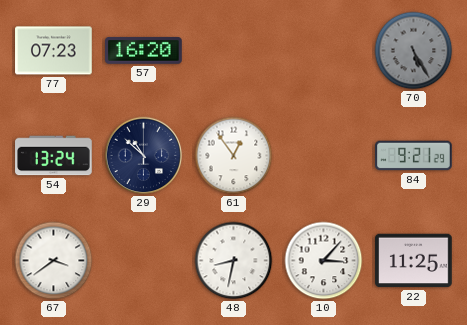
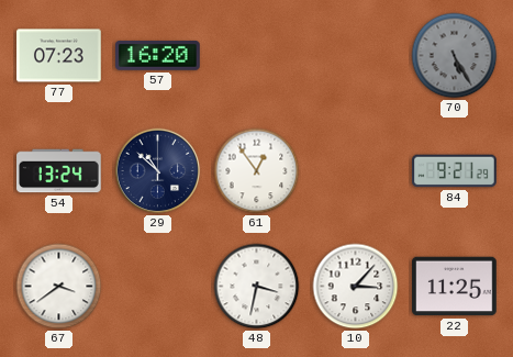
48: 8:32 -> 3:32
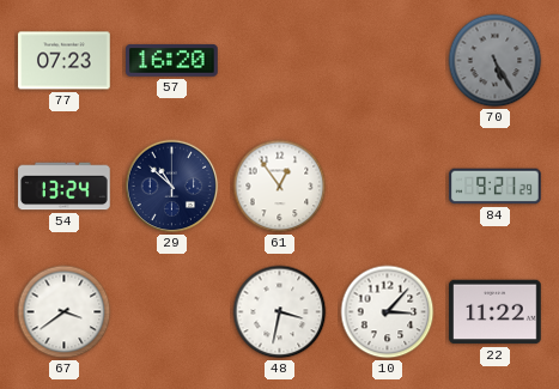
22: 11:25 -> 11:22
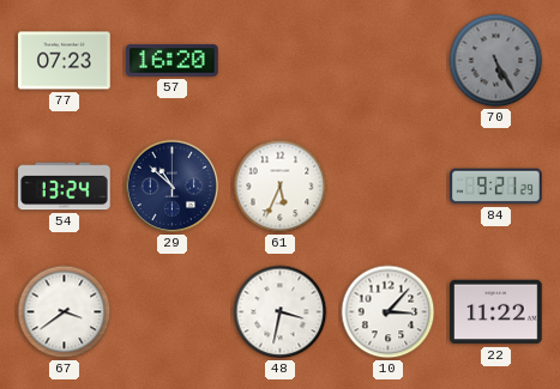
61: 12:54 -> 5:34
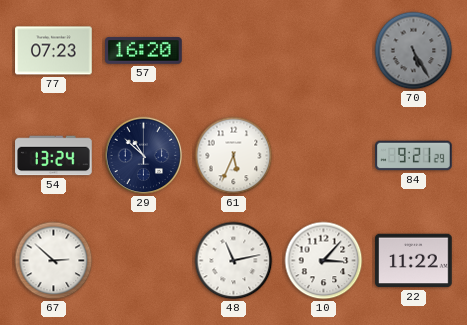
67: 3:39 -> 2:52
48: 3:32 -> 11:13
